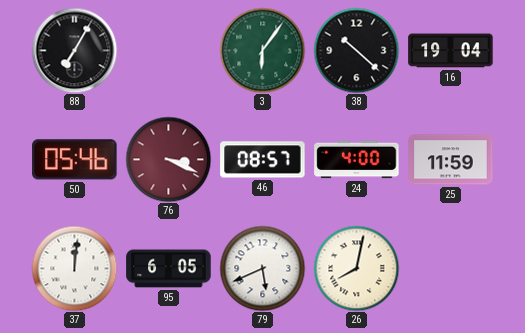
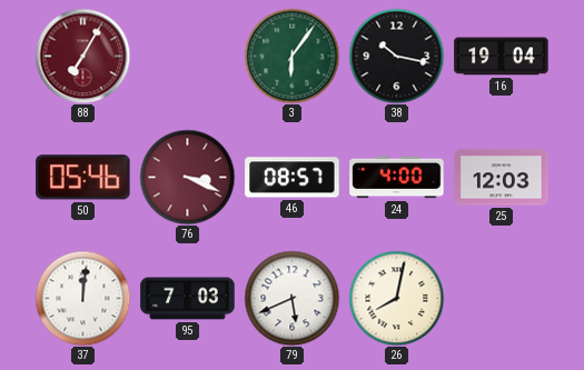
88 dial: black -> burgundy
38: 10:22 -> 10:17
25: 11:59 -> 12:03
95: 6:05 -> 7:03
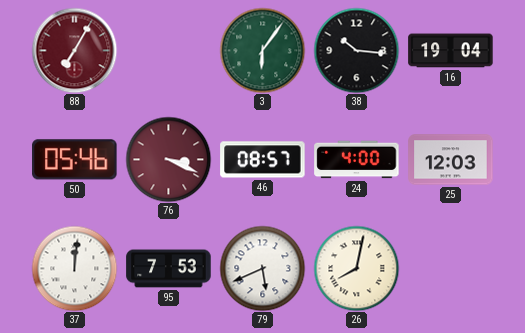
38: 10:17 -> 10:16
95: 7:03 -> 7:53
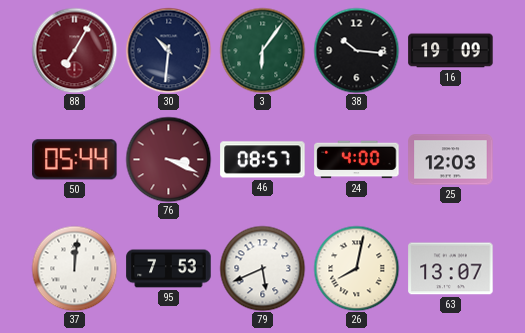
30: none -> 10:31
16: 19:04 -> 19:09
50: 05:46 -> 05:44
63: none -> 13:07
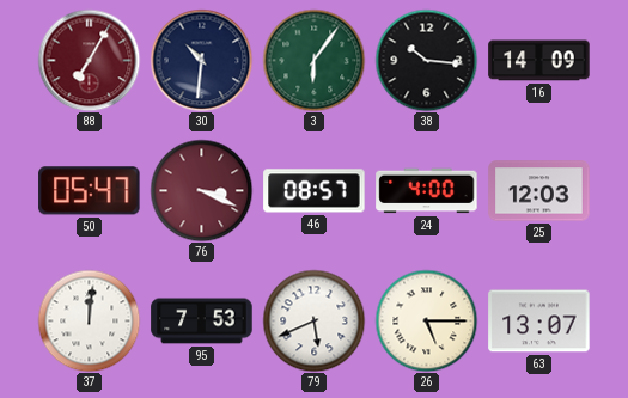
16: 19:09 -> 14:09
50: 05:44 -> 05:47
26: 8:02 -> 5:15
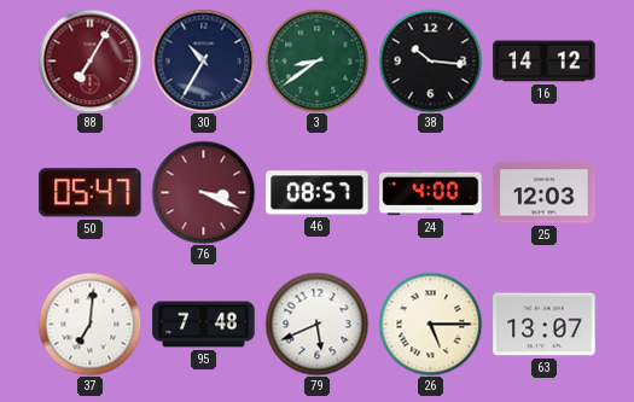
30: 10:31 -> 10:35
3: 6:06 -> 8:39
16: 14:09 -> 14:12
37: 12:01 -> 7:01
95: 7:53 -> 7:48
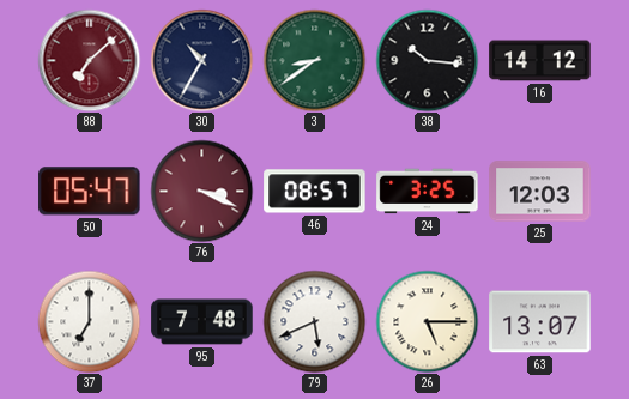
88: 7:05 -> 7:08
24: 4:00 -> 3:25
37: 7:01 -> 7:00
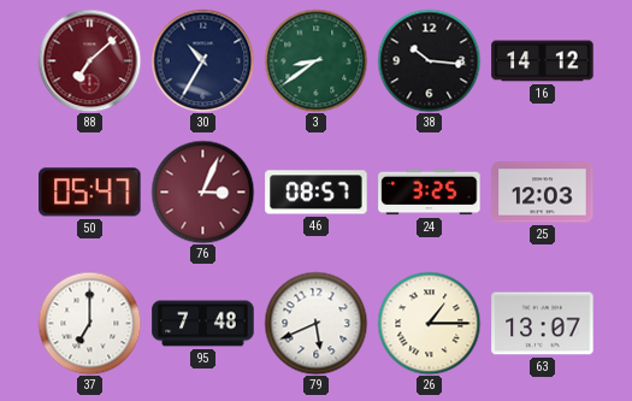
76: 3:19 -> 3:04
26: 5:15 -> 1:15
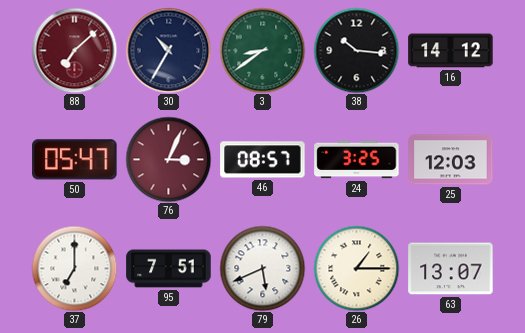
95: 7:48 -> 7:51
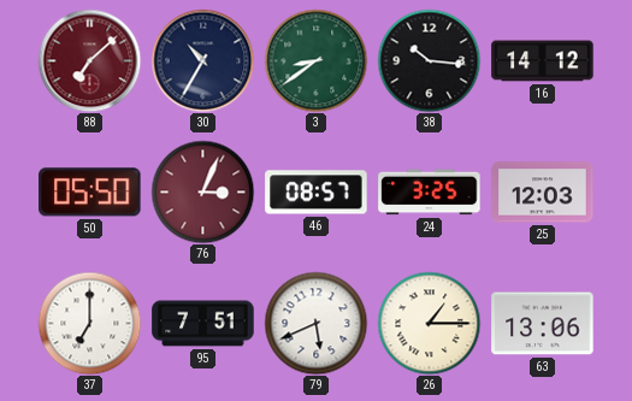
50: 05:47 -> 05:50
63: 13:07 -> 13:06
